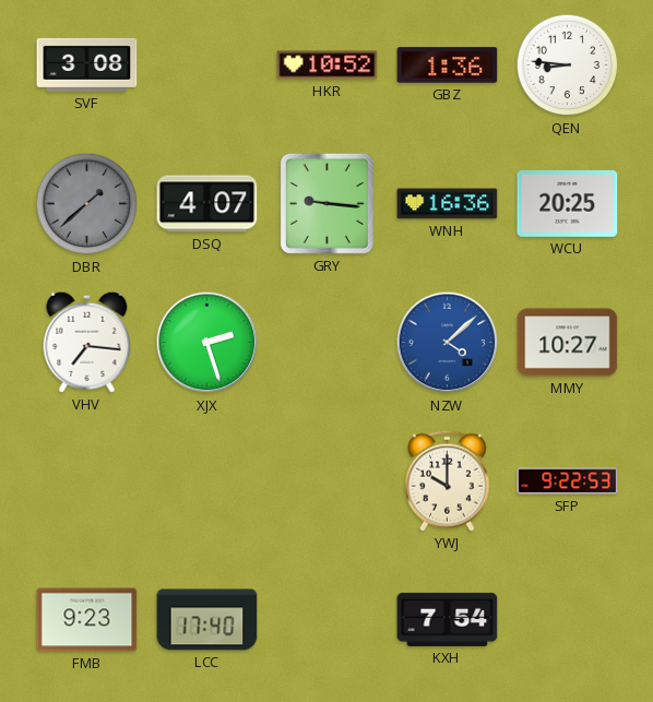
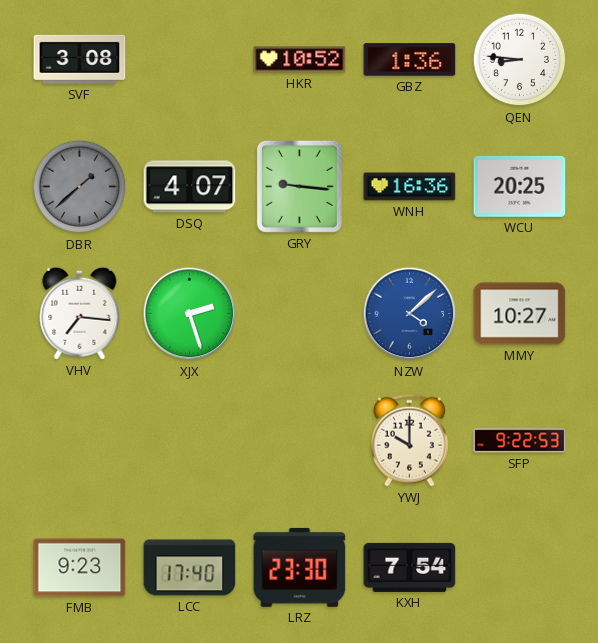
LRZ: none -> 23:30
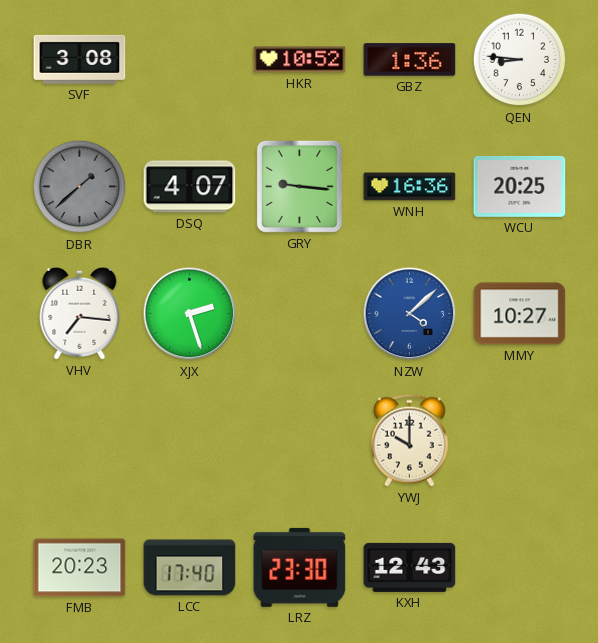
SFP: 9:22 -> none
FMB: 9:23 -> 20:23
KXH: 7:54 -> 12:43
